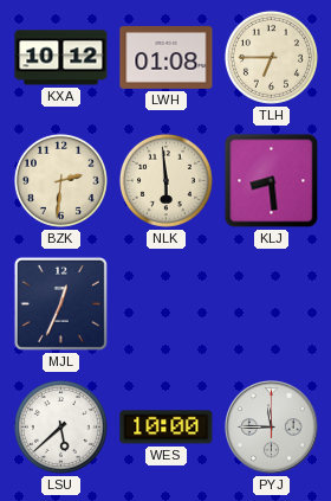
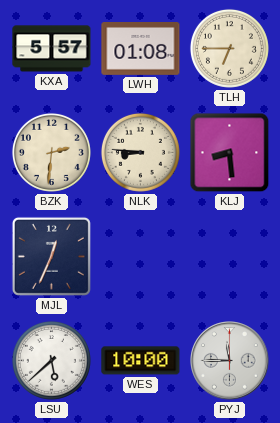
KXA: 10:12 -> 5:57
NLK: 5:59 -> 8:46
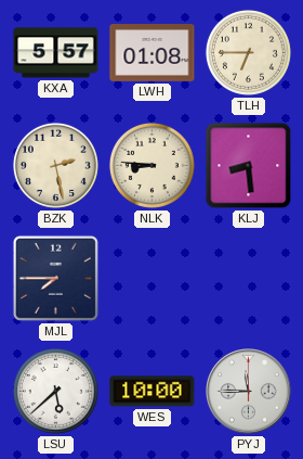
BZK: 2:31 -> 2:28
MJL: 12:34 -> 7:45
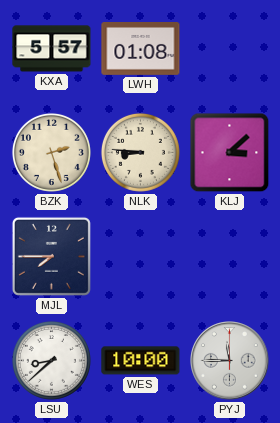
TLH: 6:45 -> none
BZK: 2:28 -> 2:27
KLJ: 8:29 -> 3:08
LSU: 5:38 -> 8:38
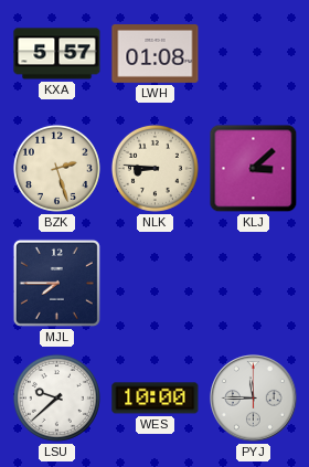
LSU: 8:38 -> 9:38
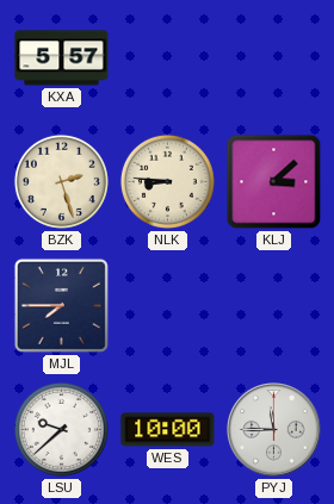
LWH: 01:08 -> none
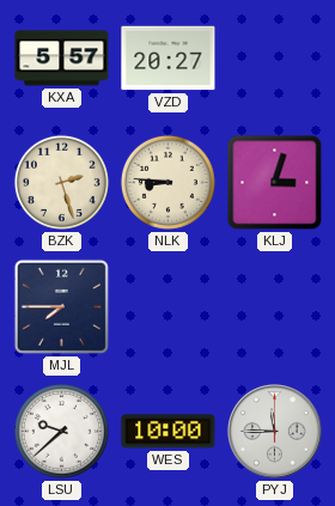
VZD: none -> 20:27
KLJ: 3:08 -> 3:03
